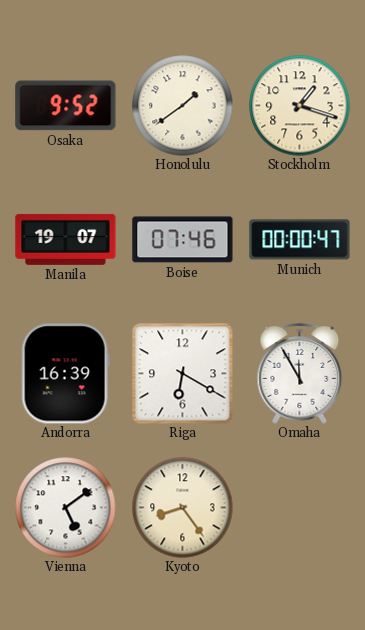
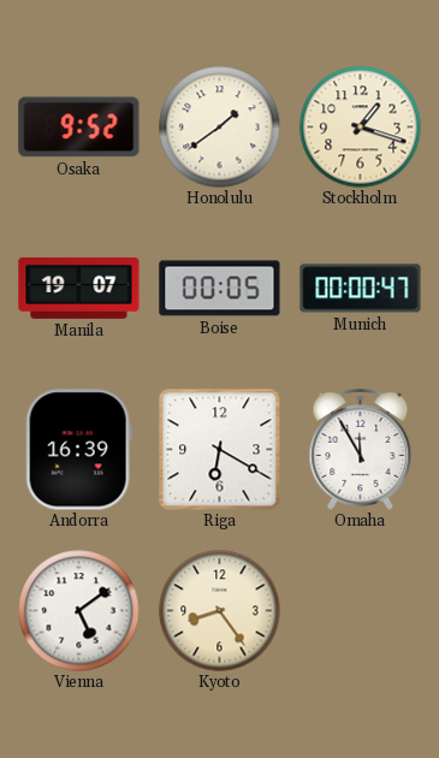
Boise: 07:46 -> 00:05
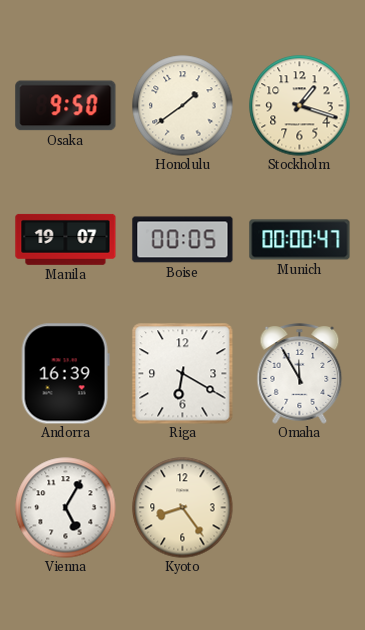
Osaka: 9:52 -> 9:50
Vienna: 5:09 -> 5:05
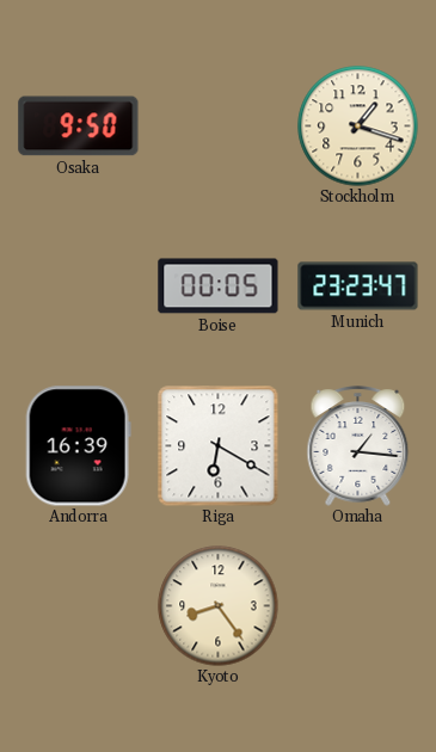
Honolulu: 1:39 -> none
Manila: 19:07 -> none
Munich: 00:00 -> 23:23
Omaha: 11:55 -> 1:16
Vienna: 5:05 -> none
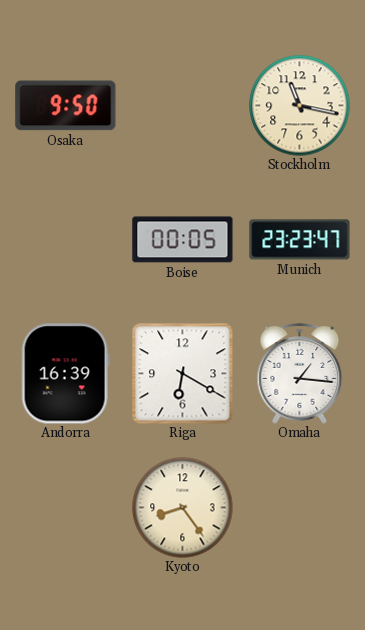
Stockholm: 1:18 -> 11:17
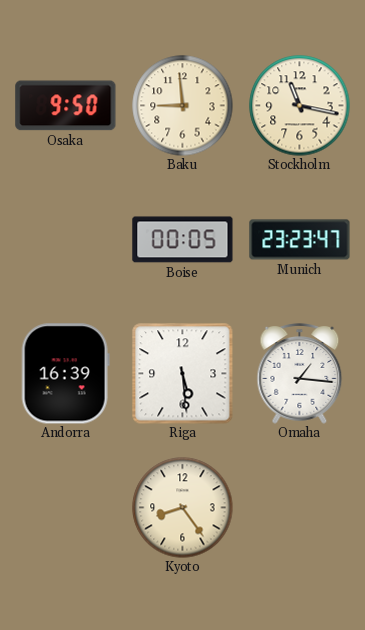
Baku: none -> 8:59
Riga: 6:20 -> 5:29
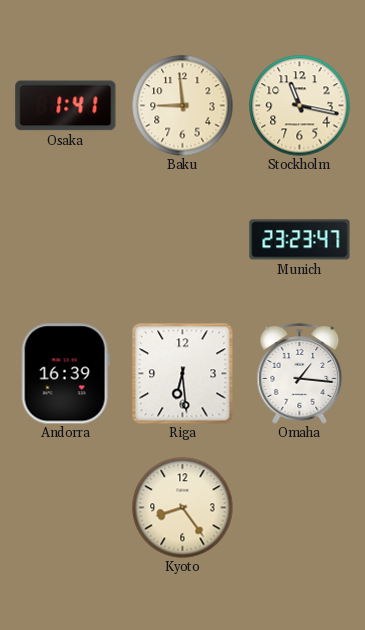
Osaka: 9:50 -> 1:41
Boise: 00:05 -> none
Riga: 5:29 -> 6:29
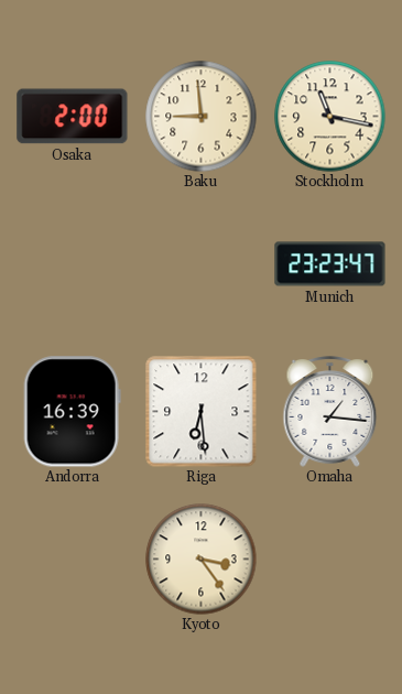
Osaka: 1:41 -> 2:00
Kyoto: 8:24 -> 3:24
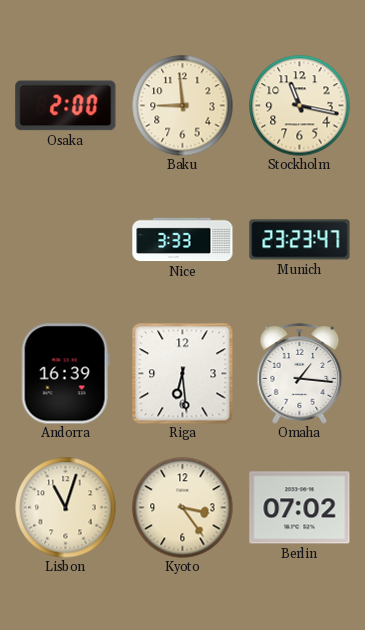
Nice: none -> 3:33
Lisbon: none -> 11:03
Berlin: none -> 07:02
